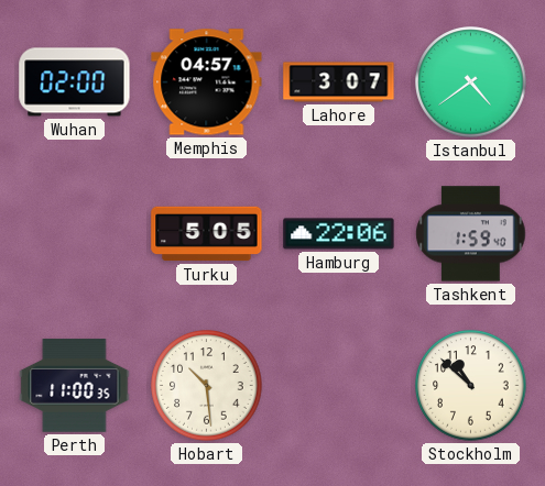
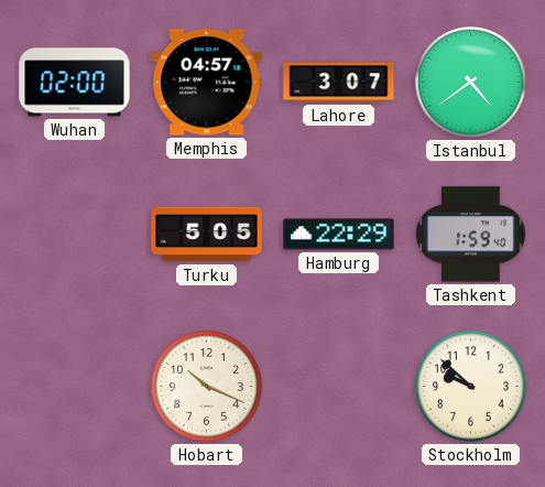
Hamburg: 22:06 -> 22:29
Perth: 11:00 -> none
Hobart: 10:29 -> 10:19
Stockholm: 10:52 -> 9:52
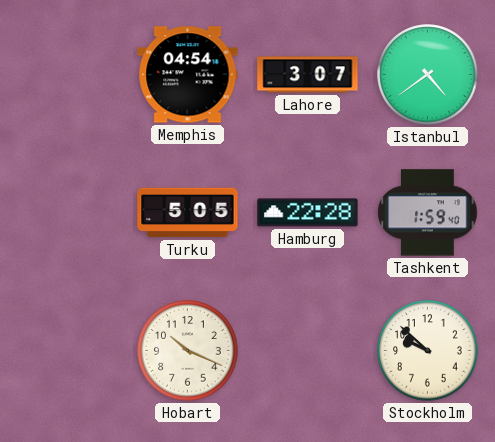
Wuhan: 02:00 -> none
Memphis: 04:57 -> 04:54
Hamburg: 22:29 -> 22:28
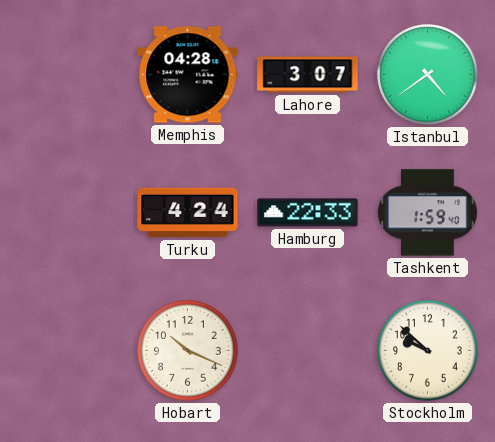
Memphis: 04:54 -> 04:28
Turku: 5:05 -> 4:24
Hamburg: 22:28 -> 22:33
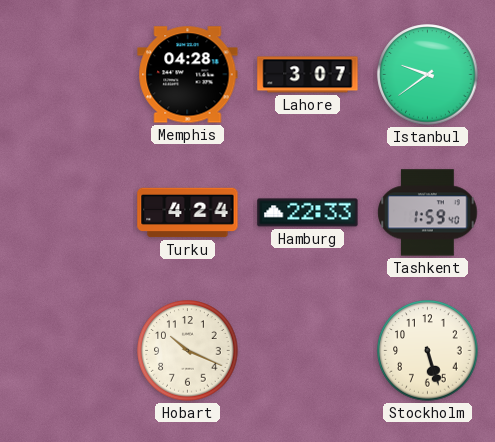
Istanbul: 4:39 -> 9:39
Stockholm: 9:52 -> 5:27
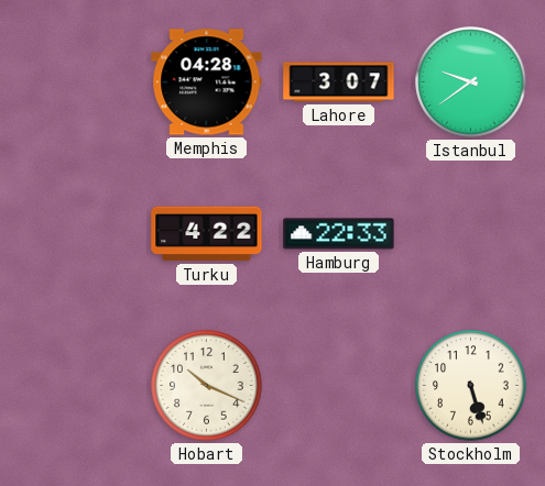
Turku: 4:24 -> 4:22
Tashkent: 1:59 -> none
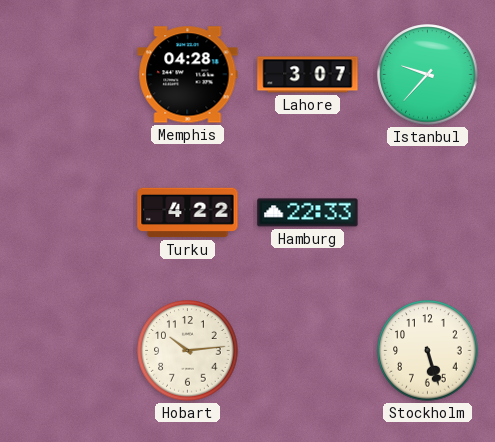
Istanbul: 9:39 -> 9:37
Hobart: 10:19 -> 10:14
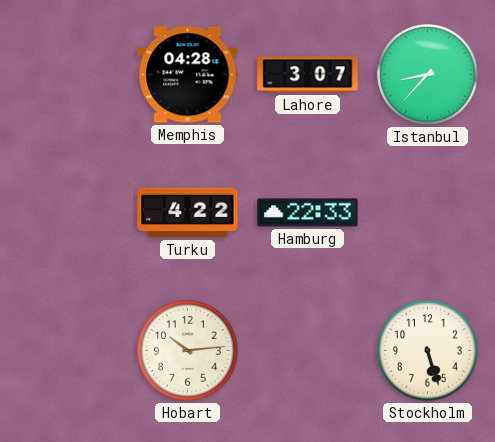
Istanbul: 9:37 -> 8:37
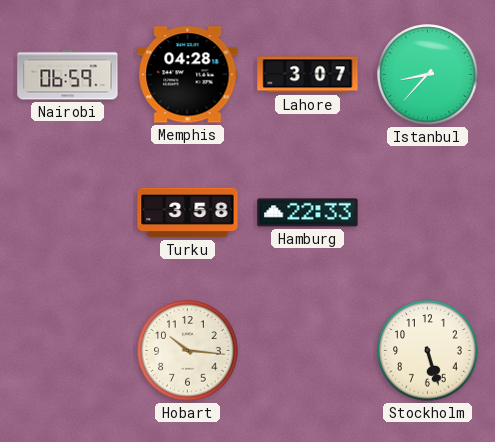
Nairobi: none -> 06:59
Turku: 4:22 -> 3:58
Hobart: 10:14 -> 10:16
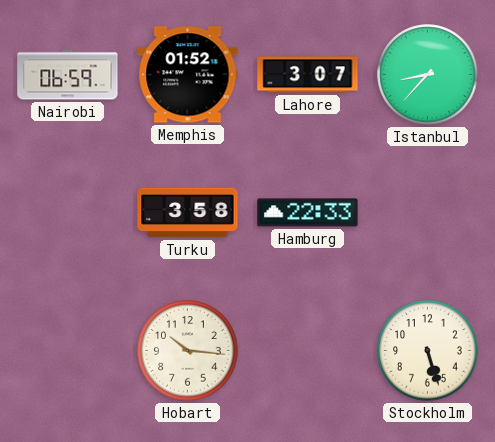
Memphis: 04:28 -> 01:52
